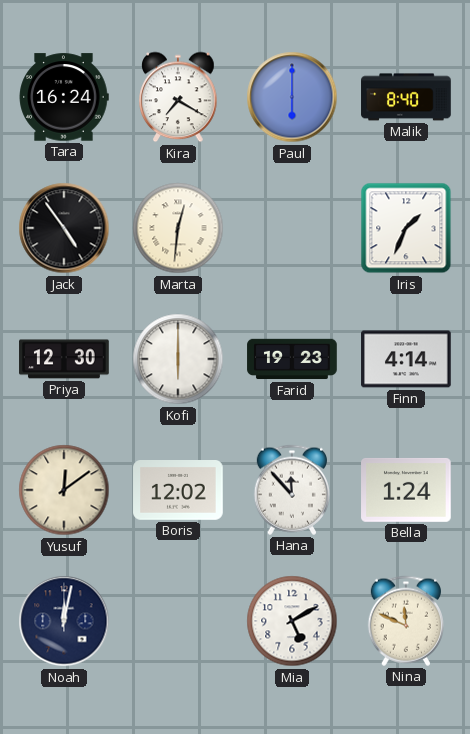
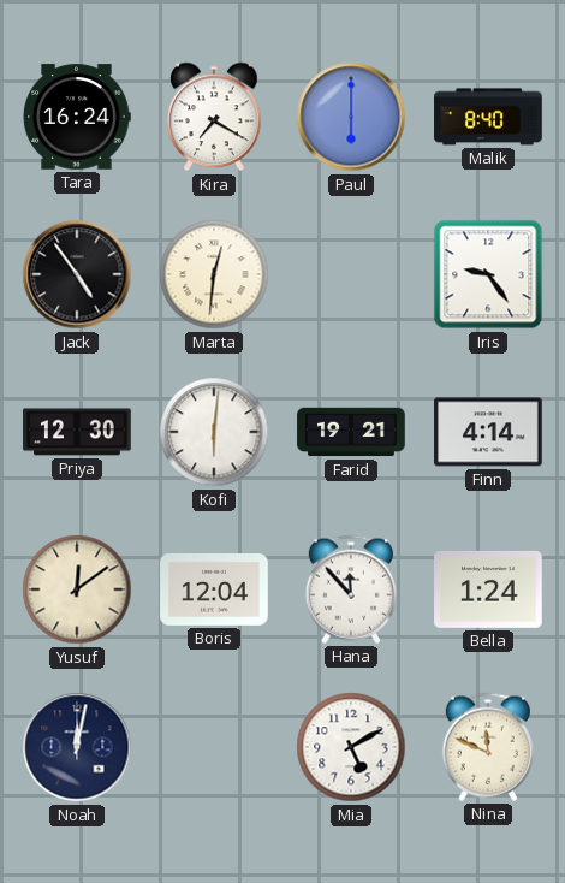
Iris: 1:34 -> 9:24
Kofi: 6:00 -> 6:01
Farid: 19:23 -> 19:21
Boris: 12:02 -> 12:04
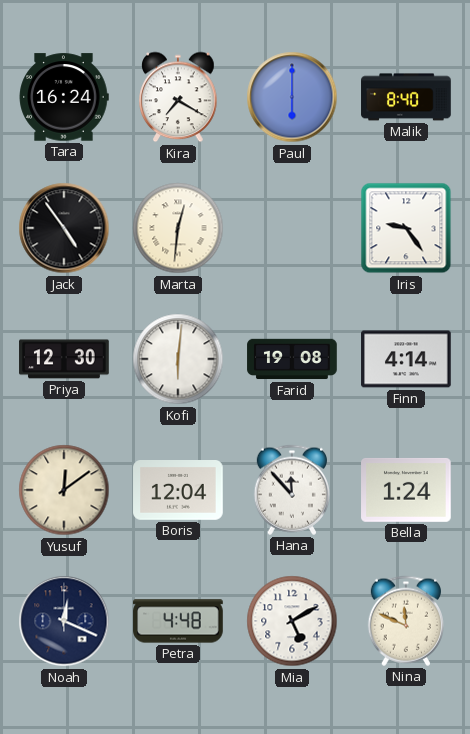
Farid: 19:21 -> 19:08
Noah: 12:02 -> 12:19
Petra: none -> 4:48
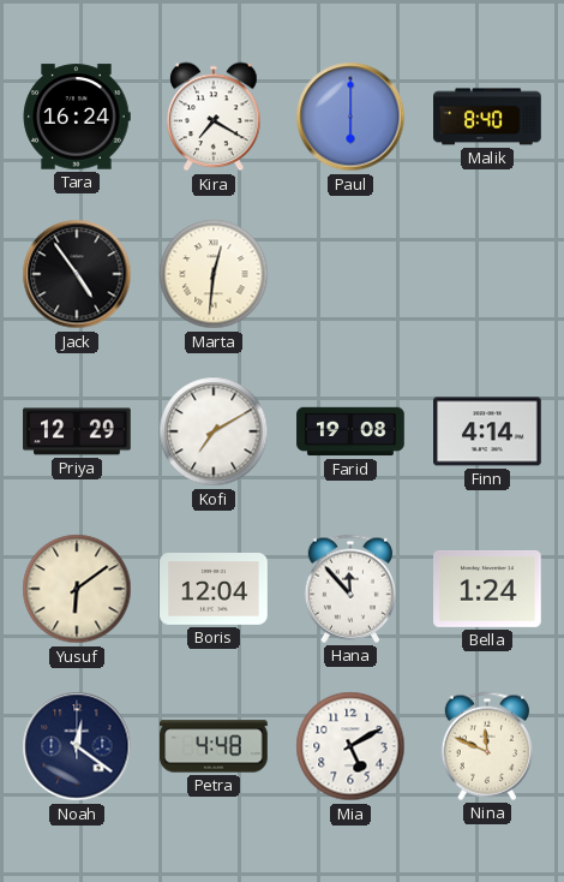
Iris: 9:24 -> none
Priya: 12:30 -> 12:29
Kofi: 6:01 -> 7:10
Yusuf: 12:09 -> 6:09
Noah: 12:19 -> 12:21
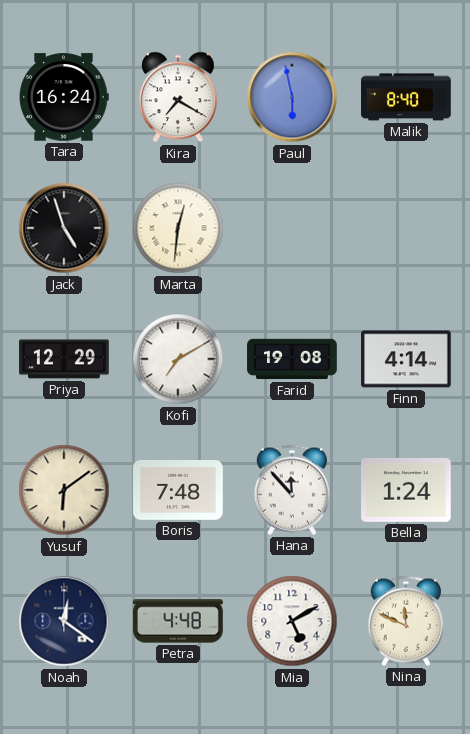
Paul: 6:00 -> 5:58
Jack: 4:54 -> 4:57
Boris: 12:04 -> 7:48
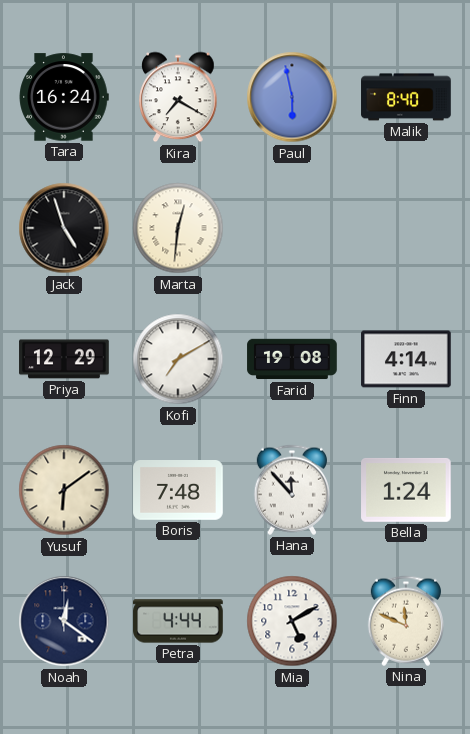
Petra: 4:48 -> 4:44
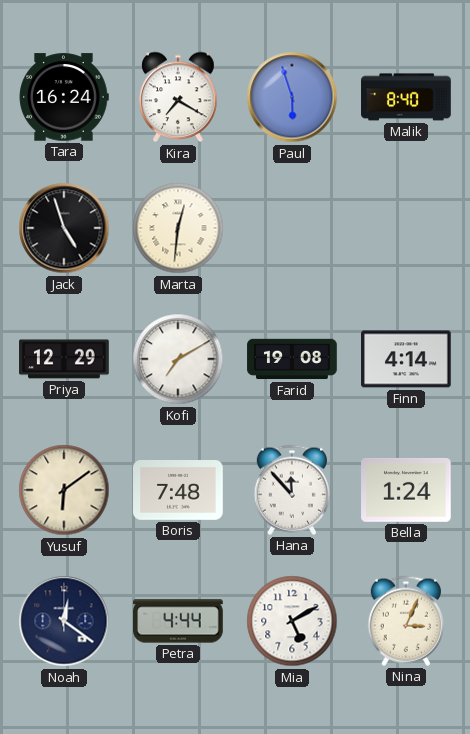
Paul: 5:58 -> 5:57
Nina: 11:49 -> 3:04
